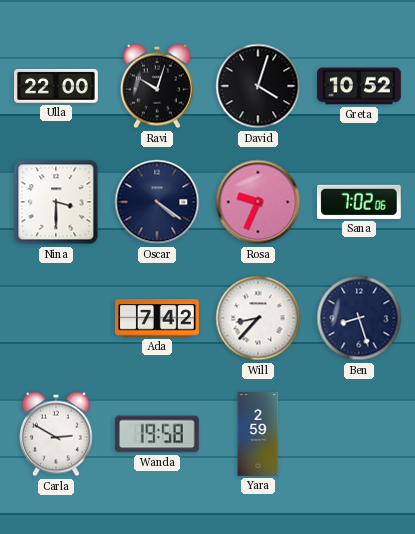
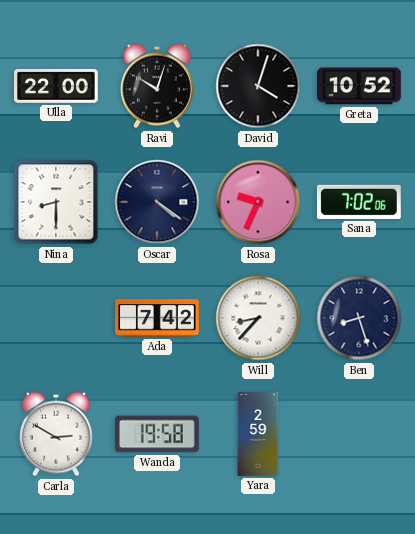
Nina: 3:30 -> 8:30
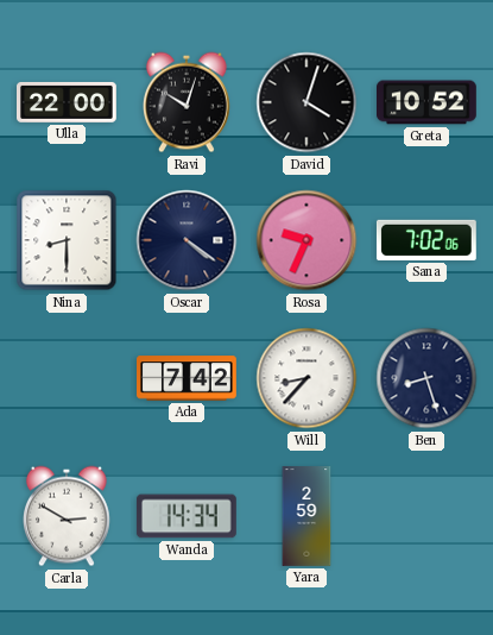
Wanda: 19:58 -> 14:34
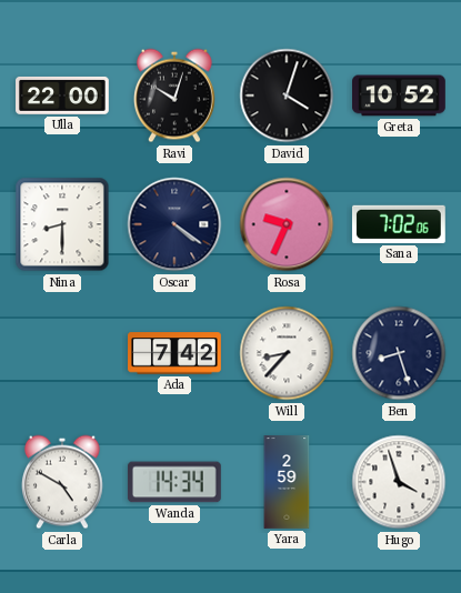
Carla: 2:50 -> 4:50
Hugo: none -> 3:57
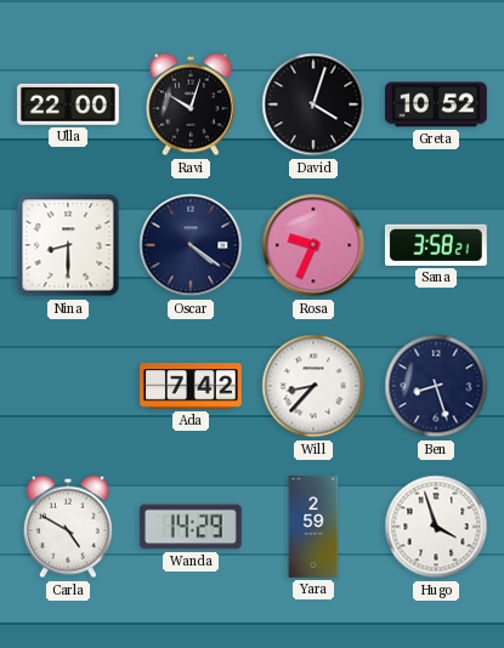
Sana: 7:02 -> 3:58
Wanda: 14:34 -> 14:29
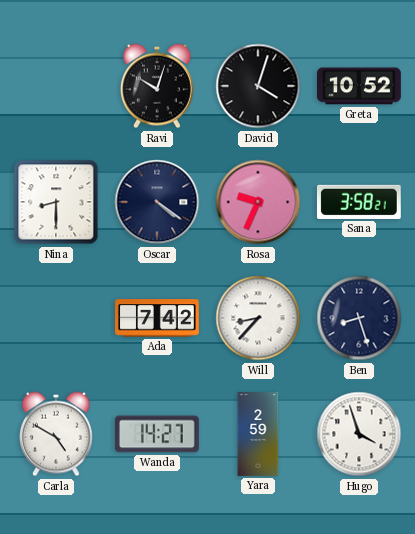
Ulla: 22:00 -> none
Wanda: 14:29 -> 14:27
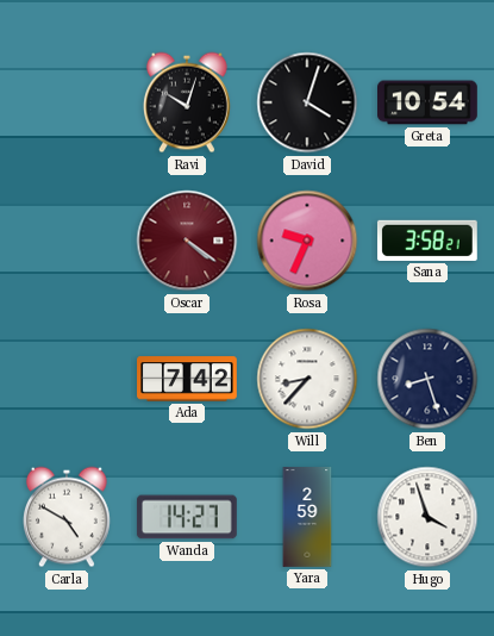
Greta: 10:52 -> 10:54
Nina: 8:30 -> none
Oscar dial: navy -> burgundy
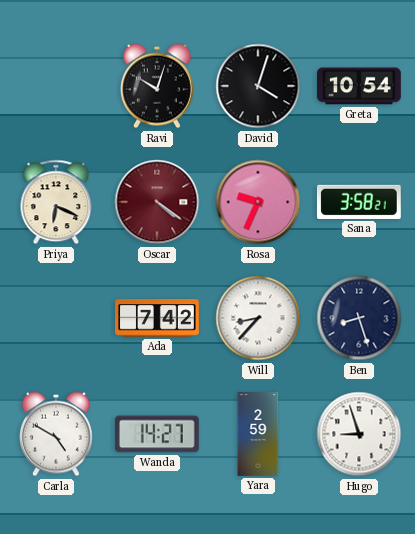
Priya: none -> 6:19
Hugo: 3:57 -> 8:57
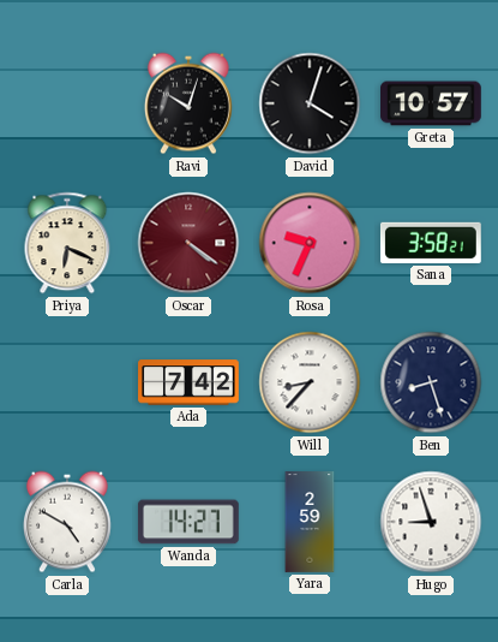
Greta: 10:54 -> 10:57
